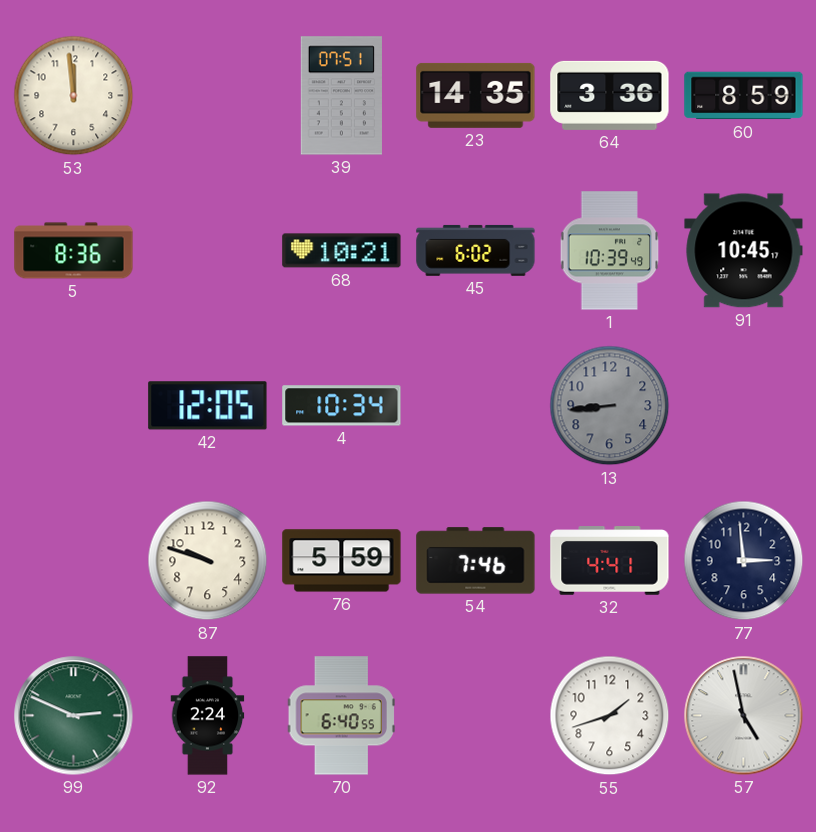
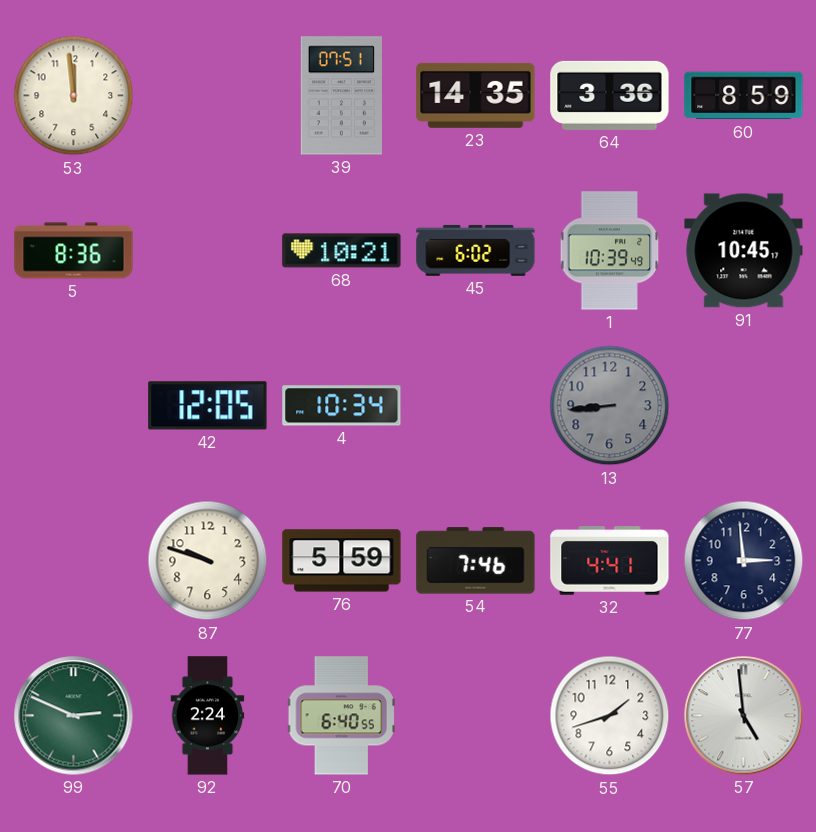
57: 4:58 -> 4:59
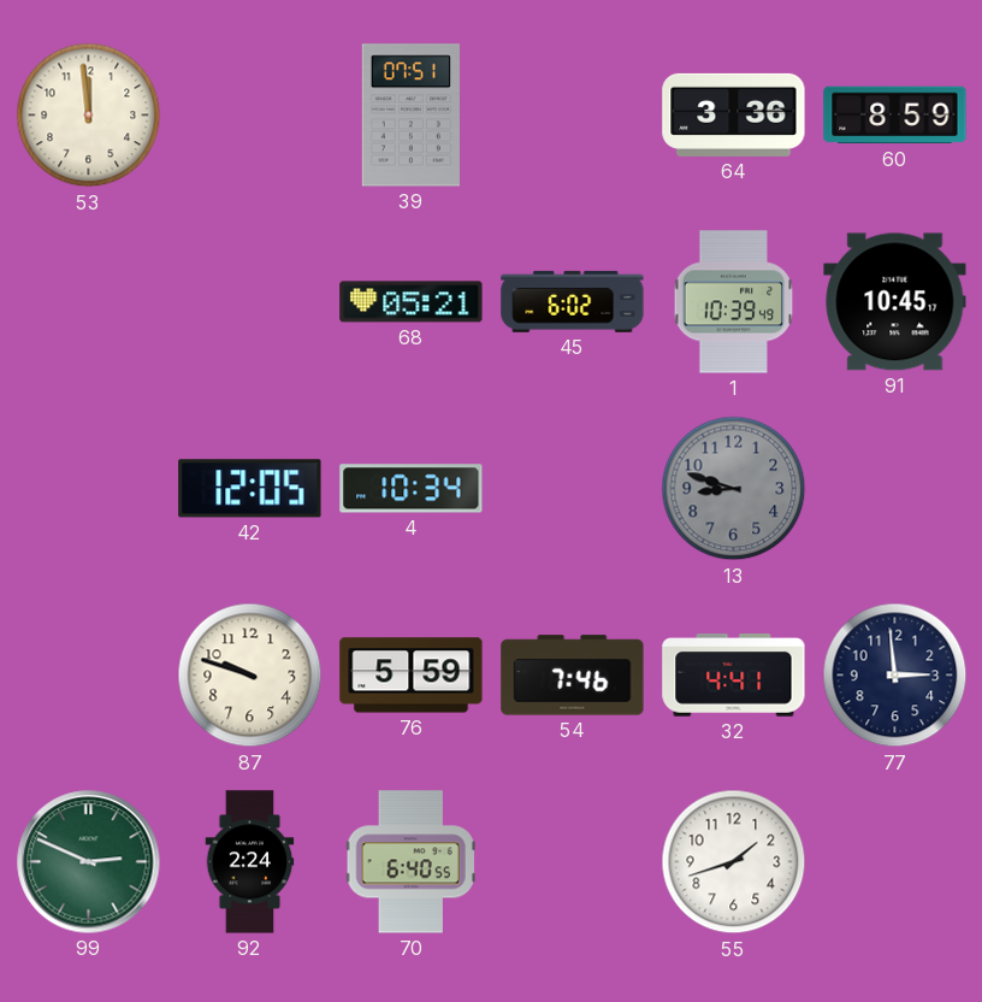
23: 14:35 -> none
5: 8:36 -> none
68: 10:21 -> 05:21
13: 8:44 -> 8:48
57: 4:59 -> none
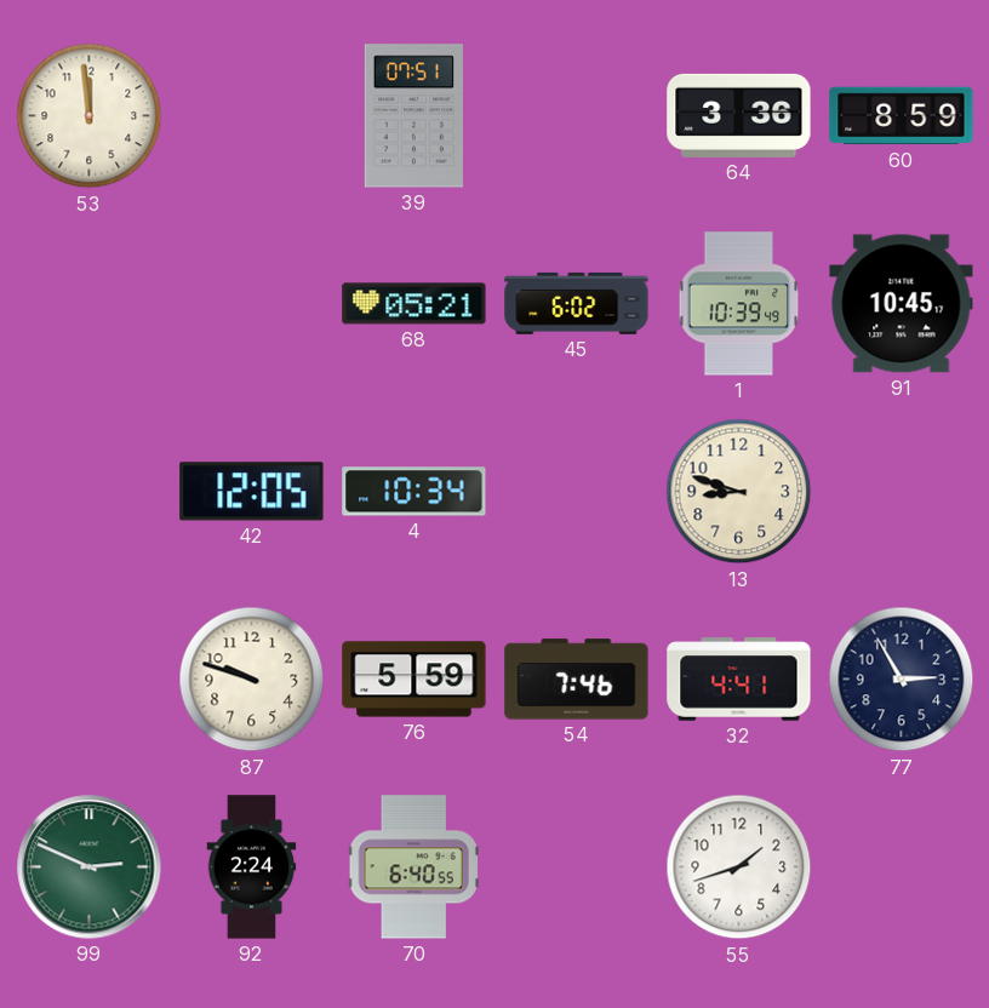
13 dial: grey -> cream
77: 2:59 -> 2:55
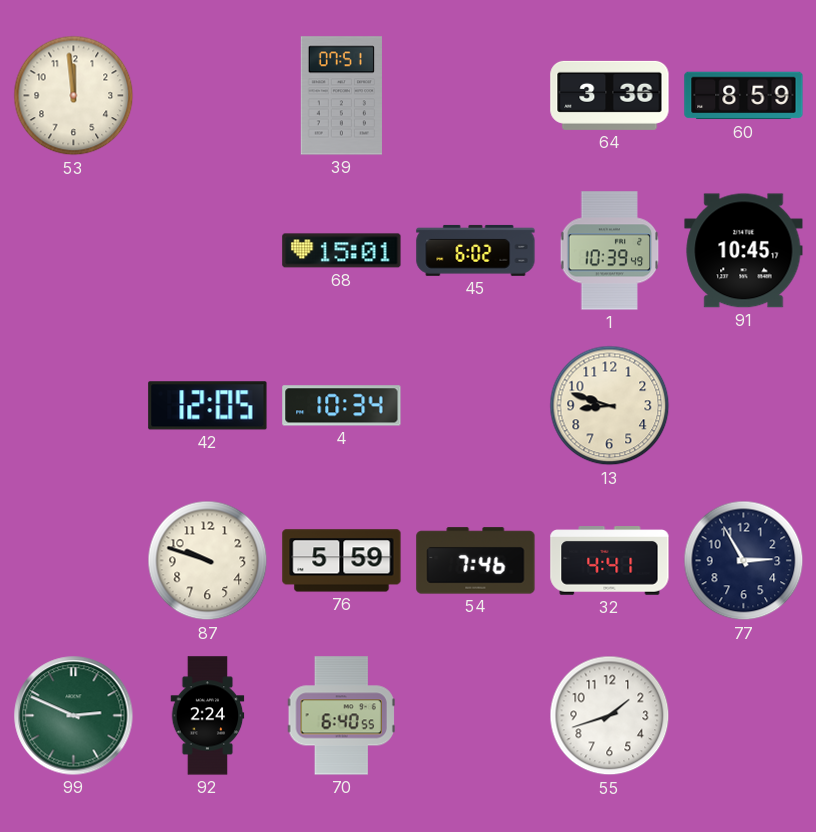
68: 05:21 -> 15:01
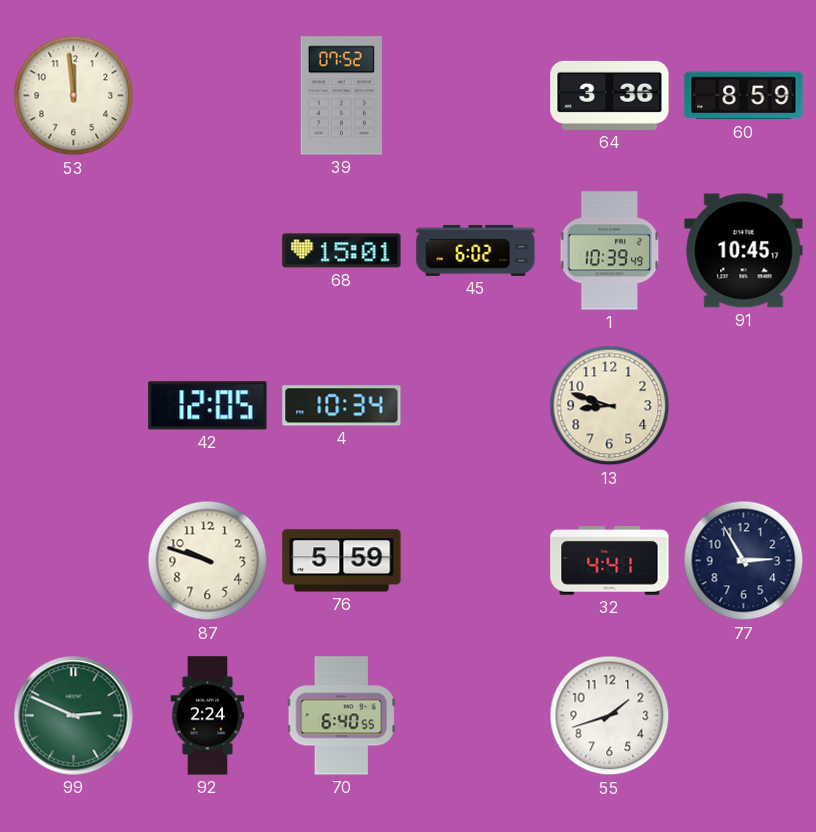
39: 07:51 -> 07:52
54: 7:46 -> none
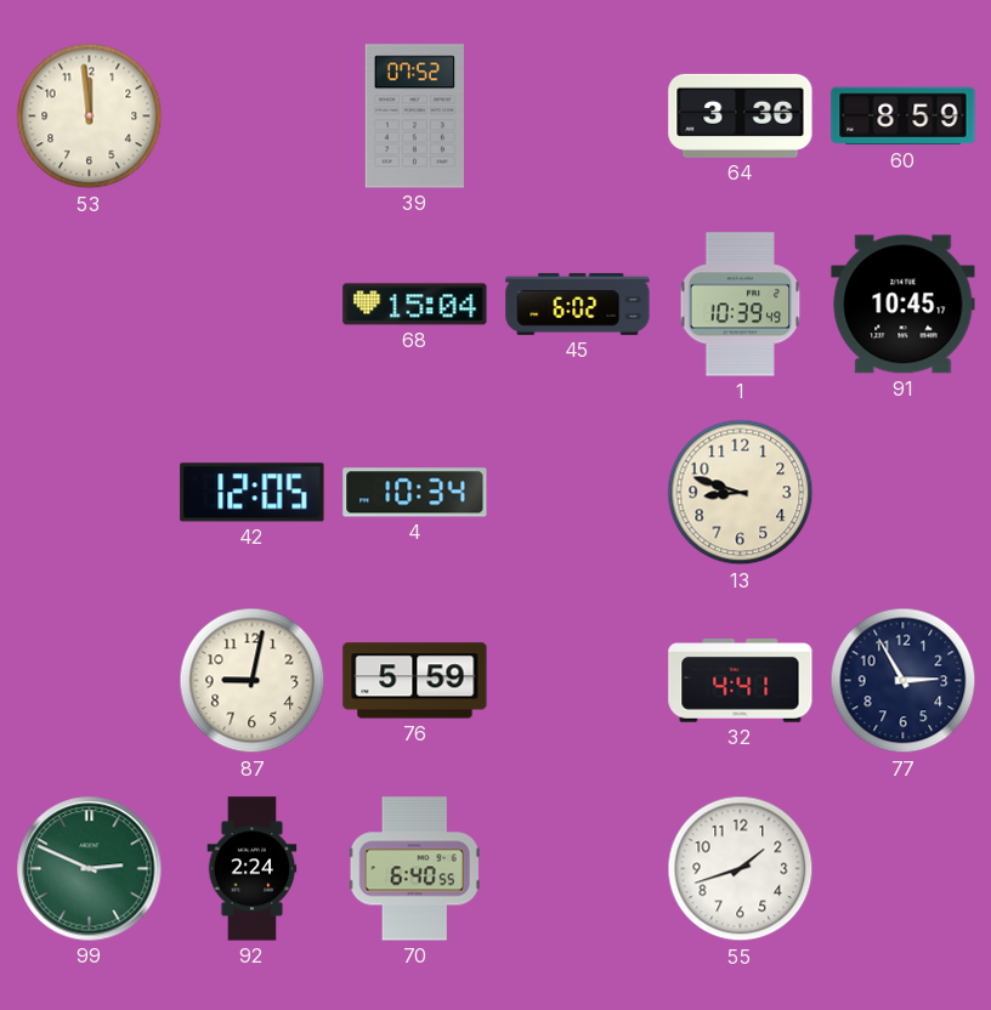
68: 15:01 -> 15:04
87: 9:48 -> 9:02
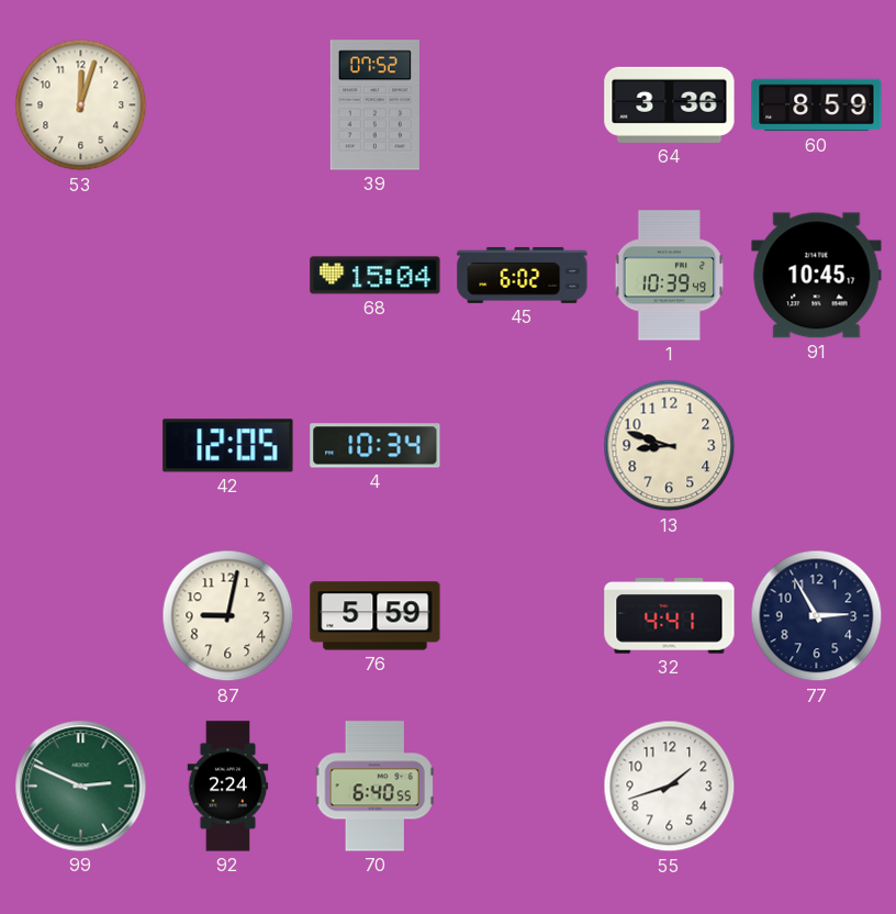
53: 11:59 -> 12:03
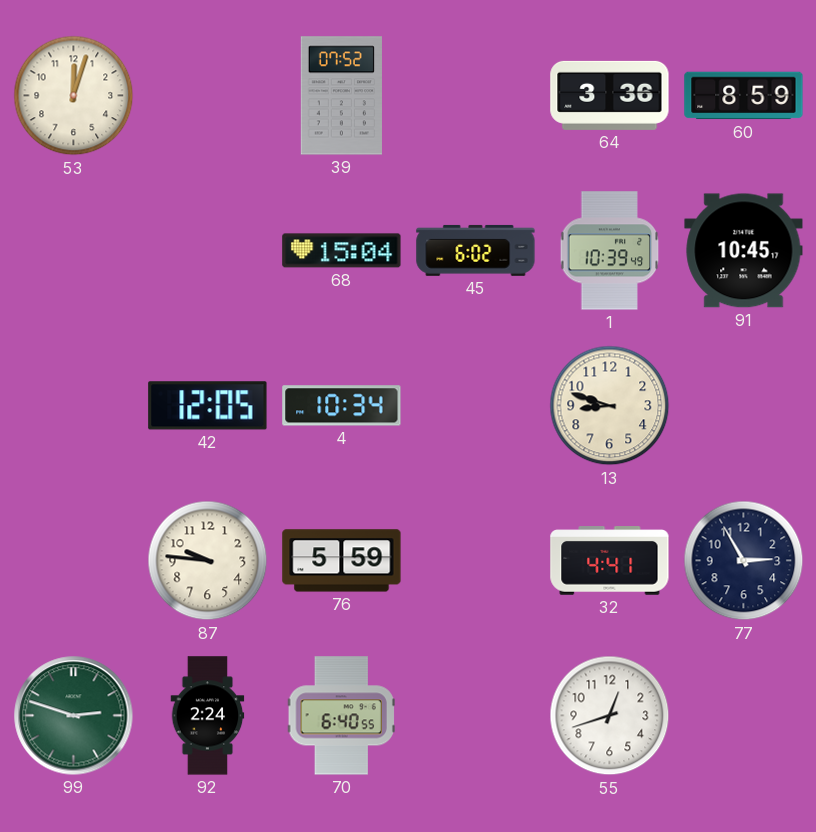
87: 9:02 -> 9:46
99: 2:49 -> 2:48
55: 1:42 -> 12:42
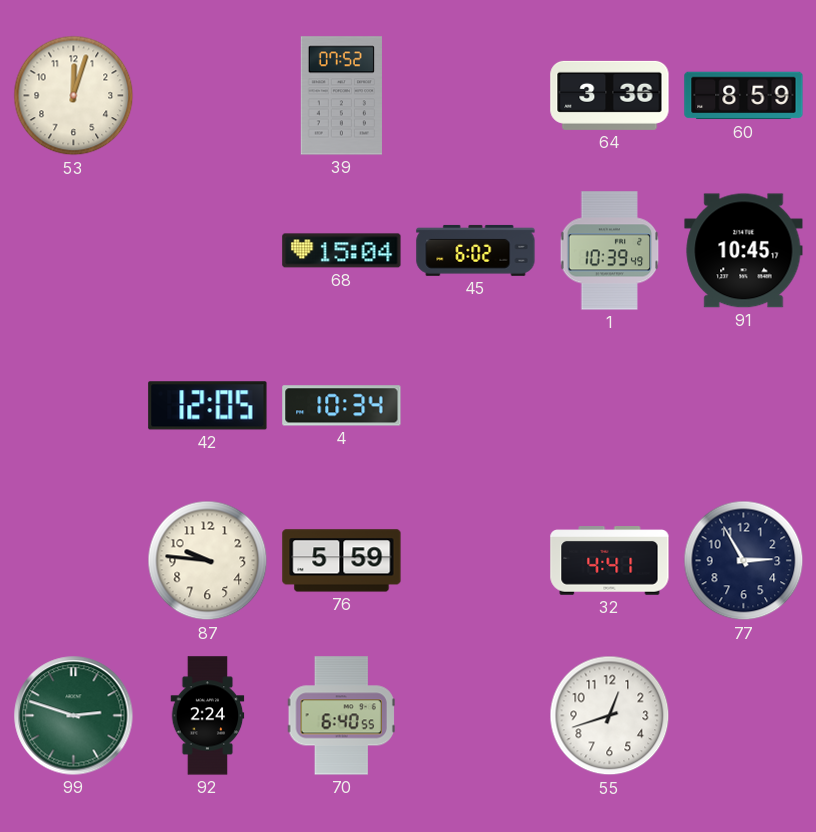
13: 8:48 -> none
